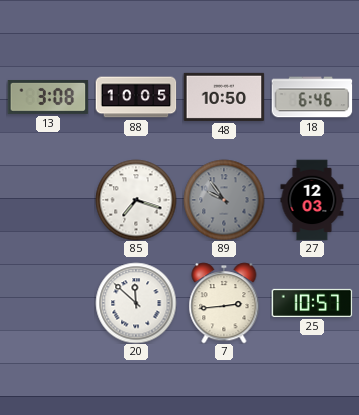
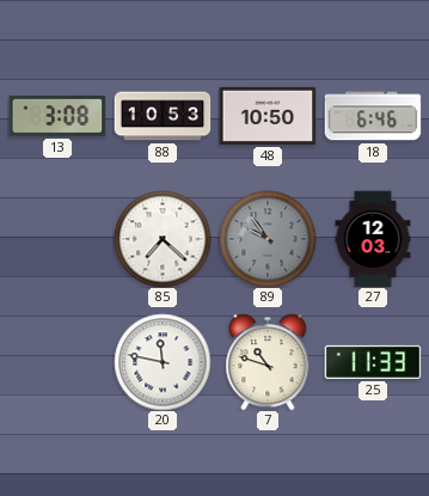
88: 10:05 -> 10:53
85: 7:18 -> 7:22
20: 11:52 -> 11:47
7: 2:44 -> 10:48
25: 10:57 -> 11:33
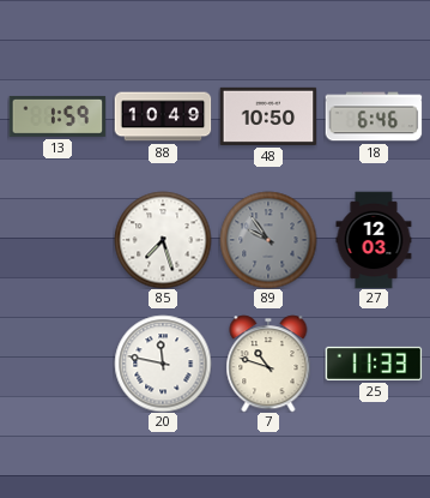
13: 3:08 -> 1:59
88: 10:53 -> 10:49
85: 7:22 -> 7:27
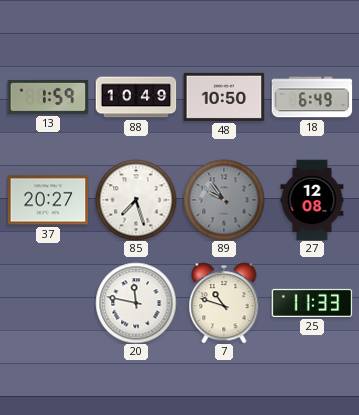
18: 6:46 -> 6:49
37: none -> 20:27
27: 12:03 -> 12:08
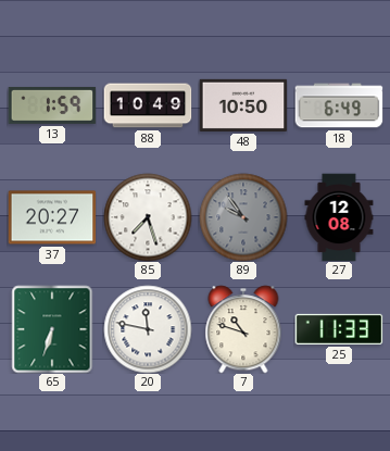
65: none -> 6:33
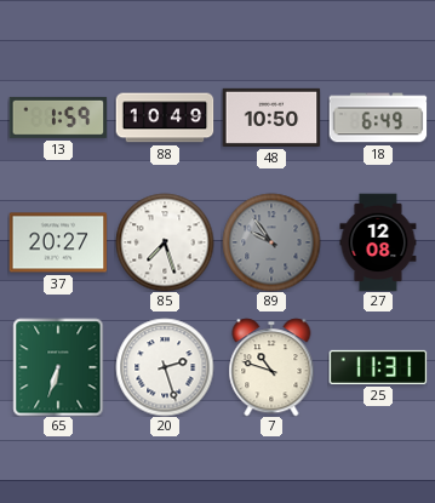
20: 11:47 -> 2:27
25: 11:33 -> 11:31
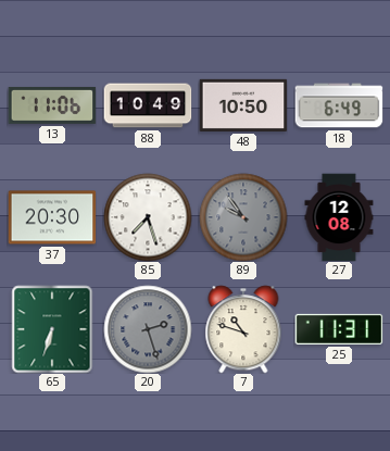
13: 1:59 -> 11:06
37: 20:27 -> 20:30
20 dial: white -> grey
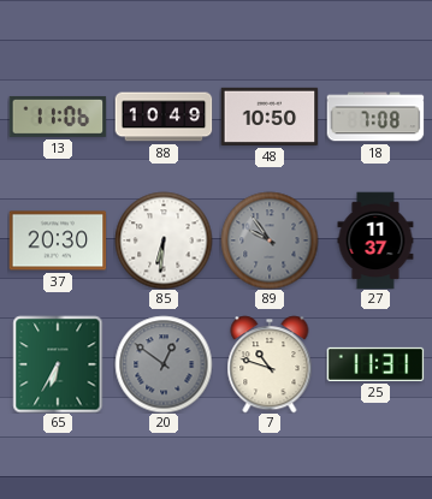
18: 6:49 -> 7:08
85: 7:27 -> 6:31
27: 12:08 -> 11:37
65: 6:33 -> 6:35
20: 2:27 -> 12:51
